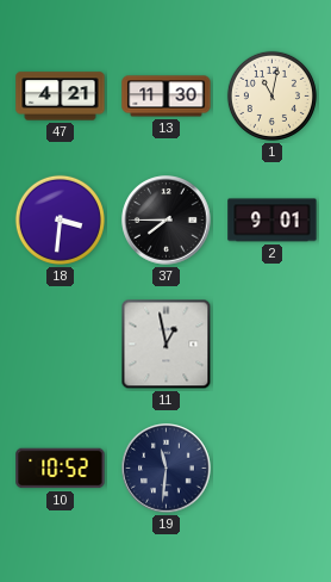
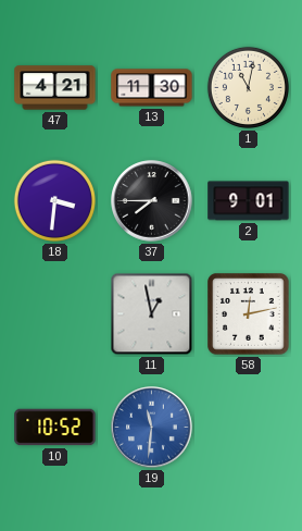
58: none -> 12:13
19 dial: navy -> blue
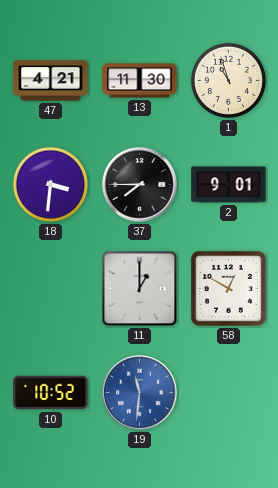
1: 11:02 -> 10:57
11: 12:58 -> 1:00
58: 12:13 -> 12:50
